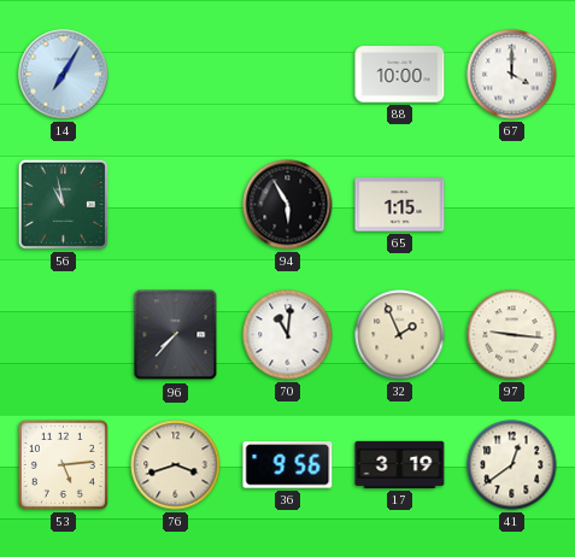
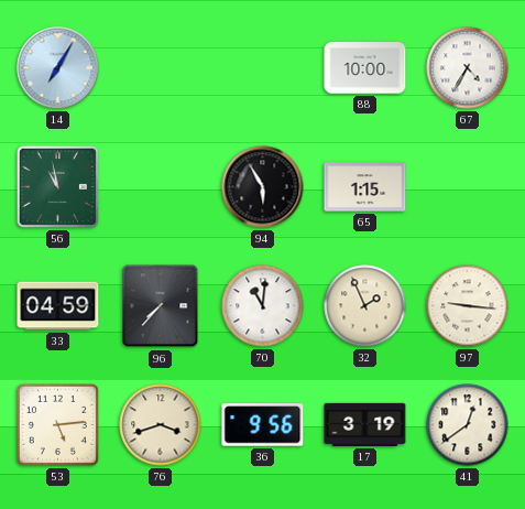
67: 4:00 -> 4:35
33: none -> 04:59
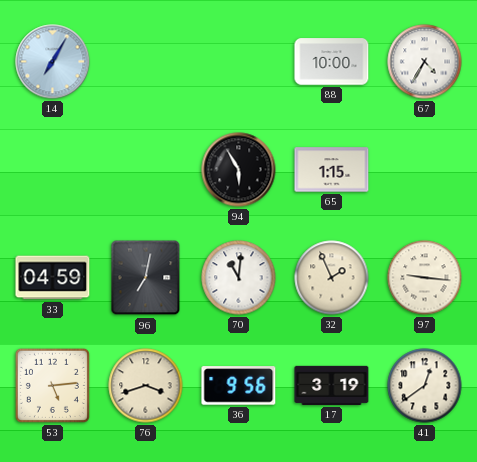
56: 10:58 -> none
96: 7:37 -> 7:02
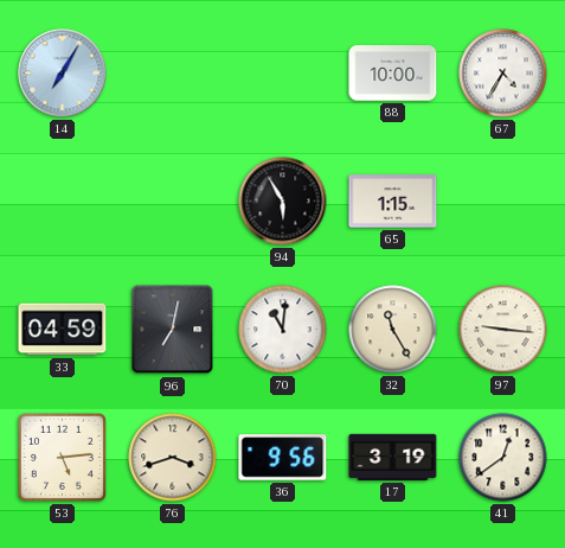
32: 1:56 -> 11:25
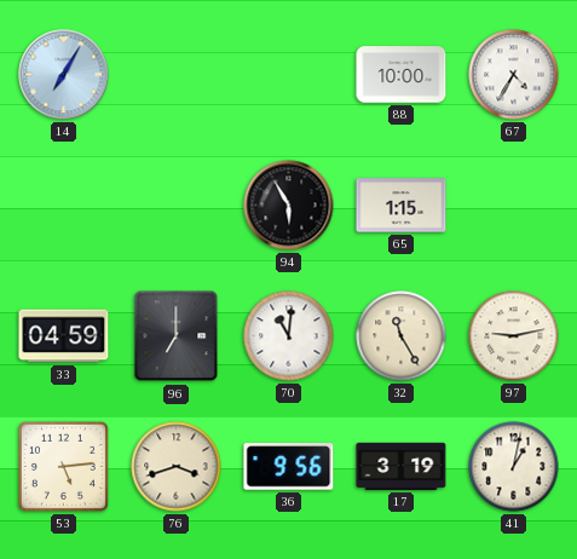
96: 7:02 -> 7:00
97: 9:16 -> 9:13
41: 12:39 -> 1:02
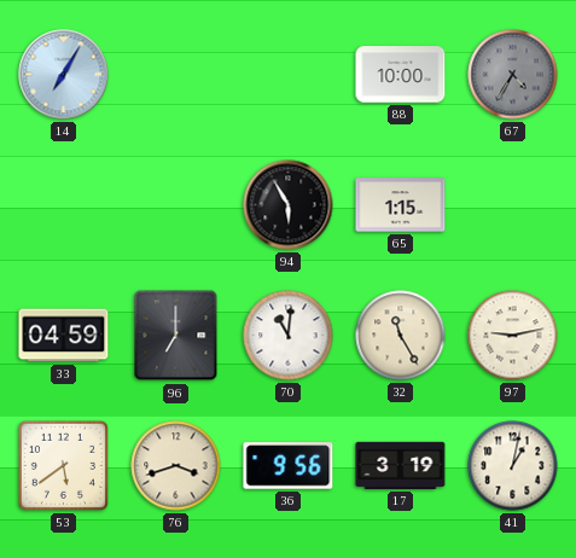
67 dial: white -> grey
53: 5:14 -> 5:39
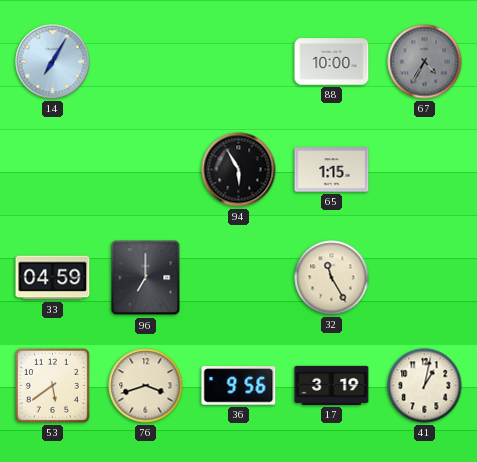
70: 11:01 -> none
97: 9:13 -> none
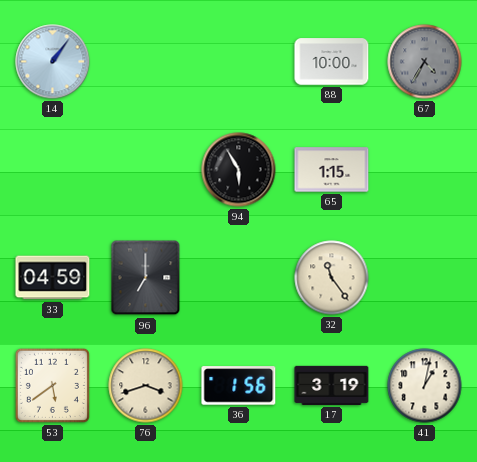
14: 7:05 -> 1:06
32: 11:25 -> 11:24
36: 9:56 -> 1:56
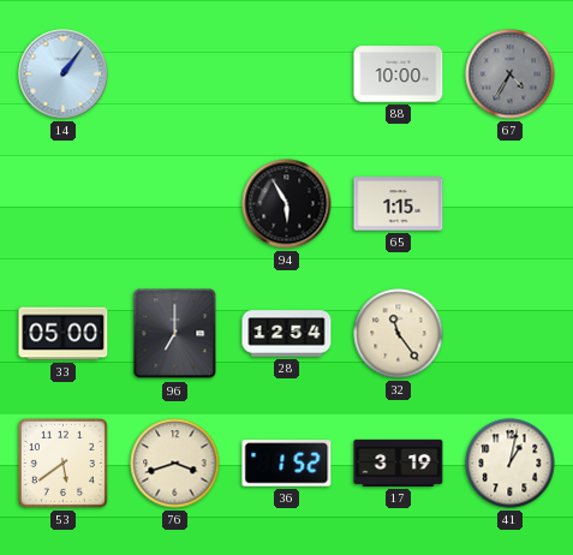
33: 04:59 -> 05:00
28: none -> 12:54
36: 1:56 -> 1:52
